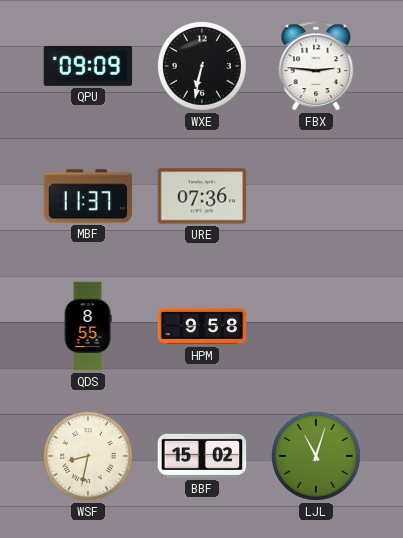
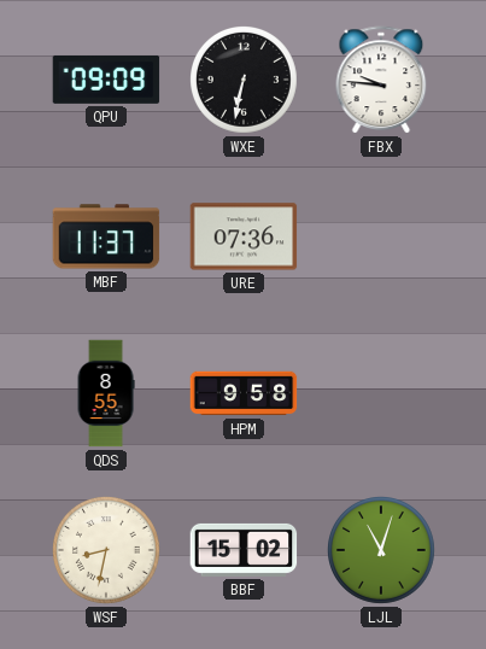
FBX: 2:46 -> 9:46
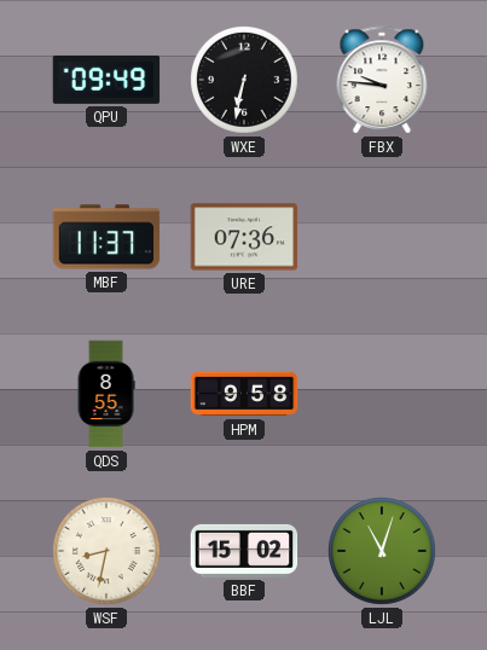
QPU: 09:09 -> 09:49
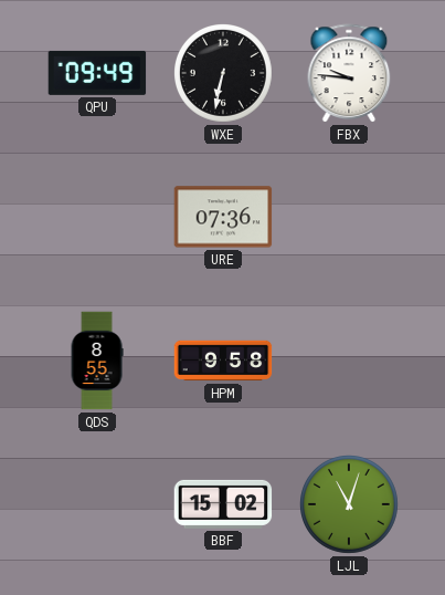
MBF: 11:37 -> none
WSF: 8:32 -> none
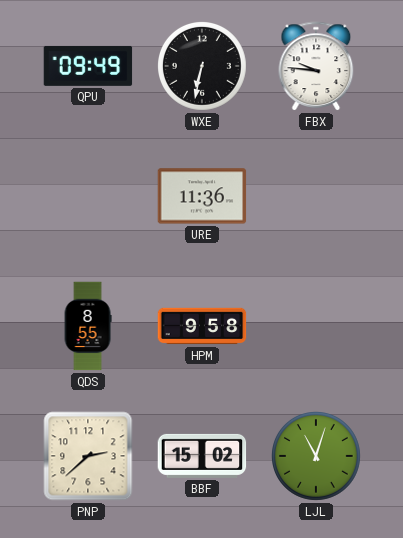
URE: 07:36 -> 11:36
PNP: none -> 2:38
